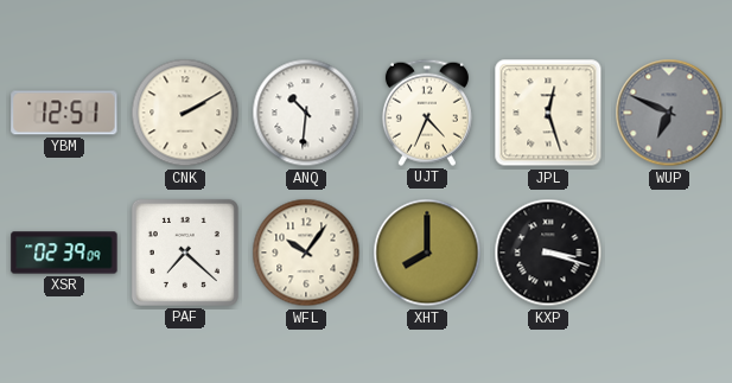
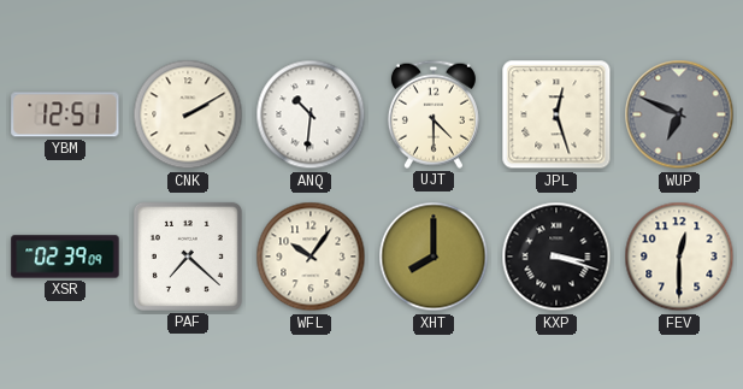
UJT: 4:34 -> 4:30
FEV: none -> 12:30
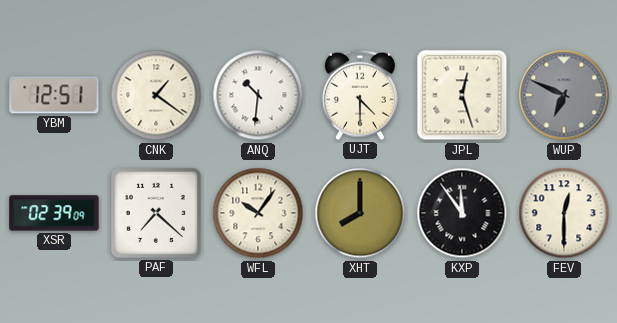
CNK: 2:10 -> 1:21
KXP: 3:18 -> 11:54
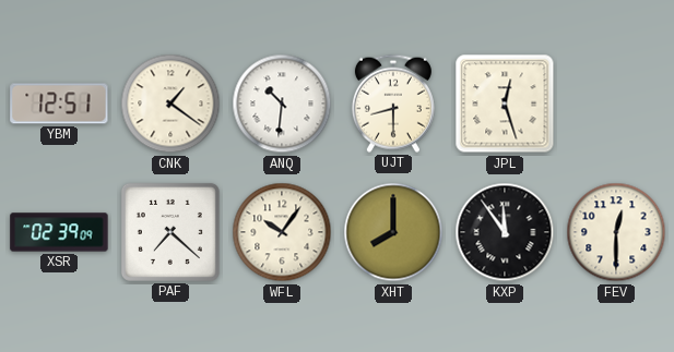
UJT: 4:30 -> 8:30
WUP: 6:49 -> none
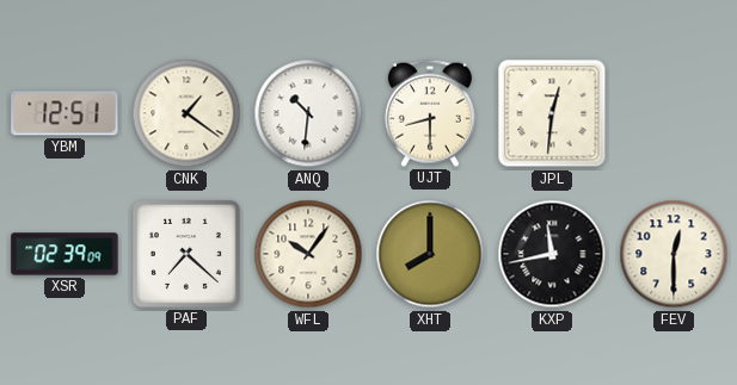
JPL: 12:27 -> 12:31
KXP: 11:54 -> 11:43
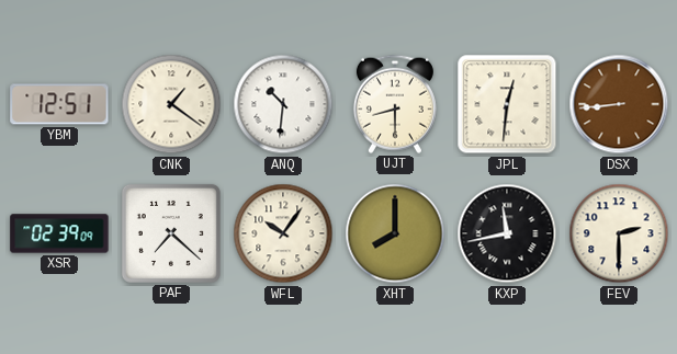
DSX: none -> 8:44
FEV: 12:30 -> 2:30
